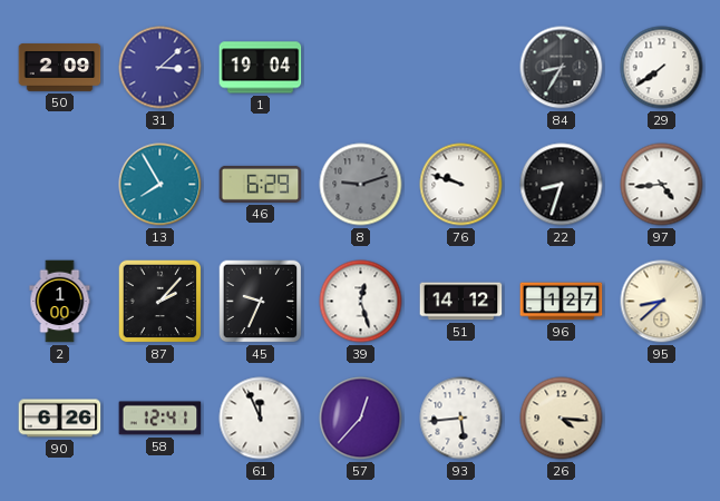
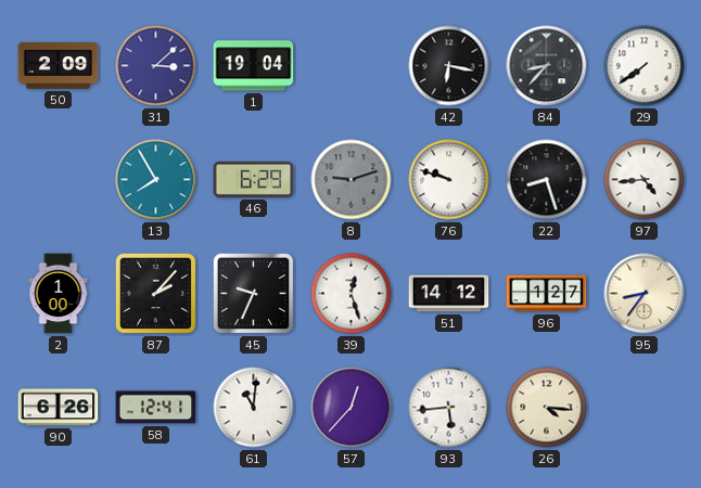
42: none -> 6:17
84: 8:35 -> 8:37
22: 8:33 -> 8:27
95: 8:38 -> 8:36
61: 11:56 -> 11:01
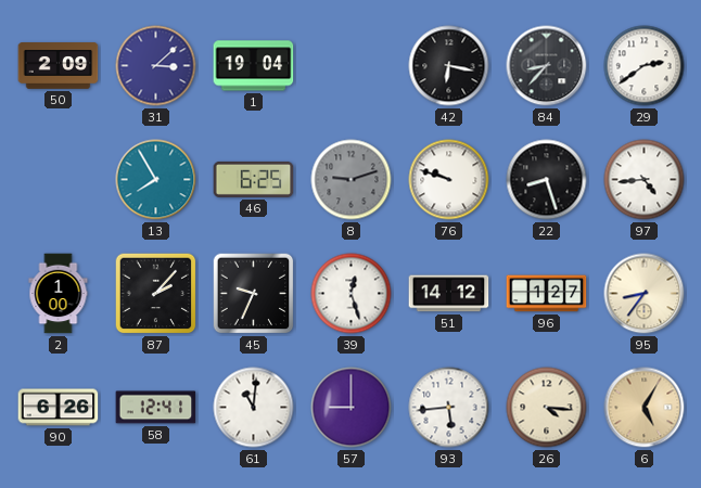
29: 7:39 -> 2:39
46: 6:29 -> 6:25
57: 12:37 -> 9:00
6: none -> 5:05
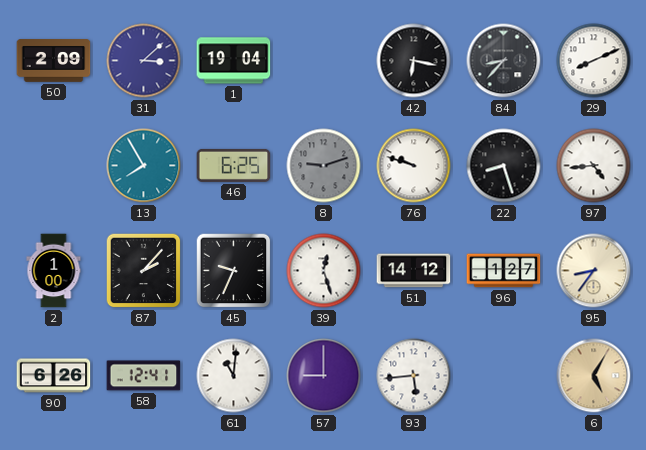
29: 2:39 -> 8:11
26: 4:16 -> none
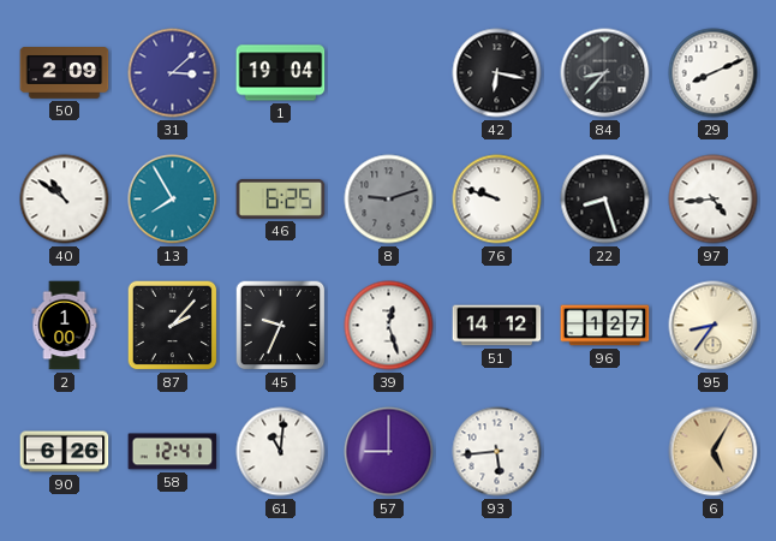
40: none -> 10:51
